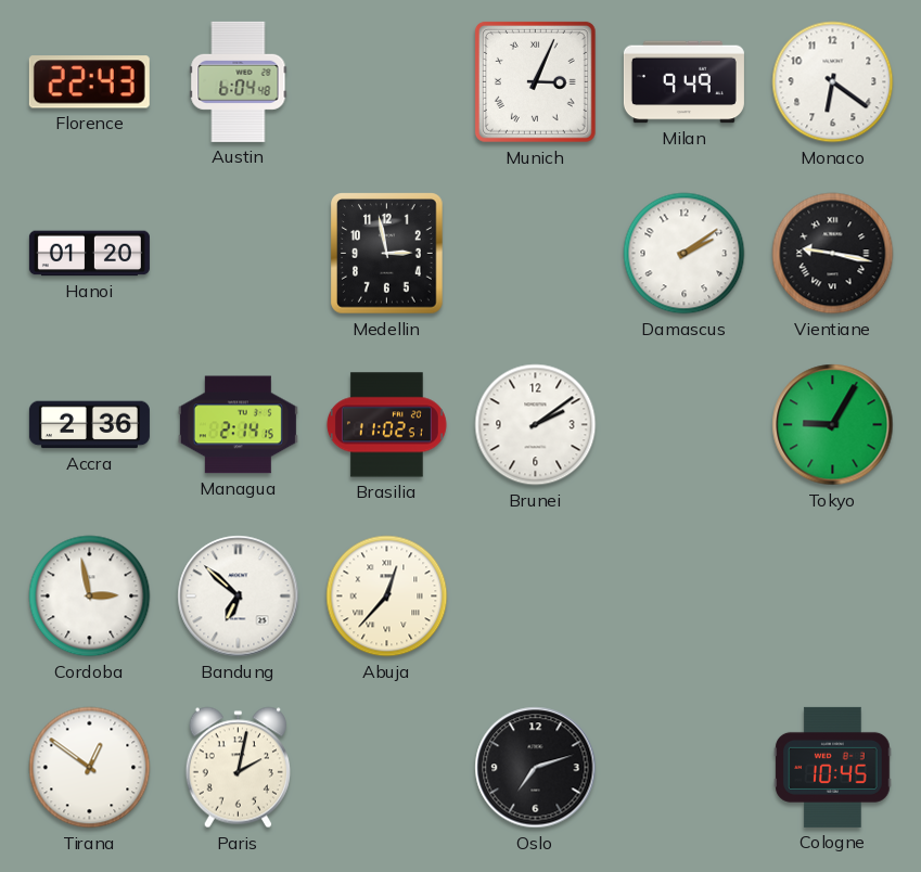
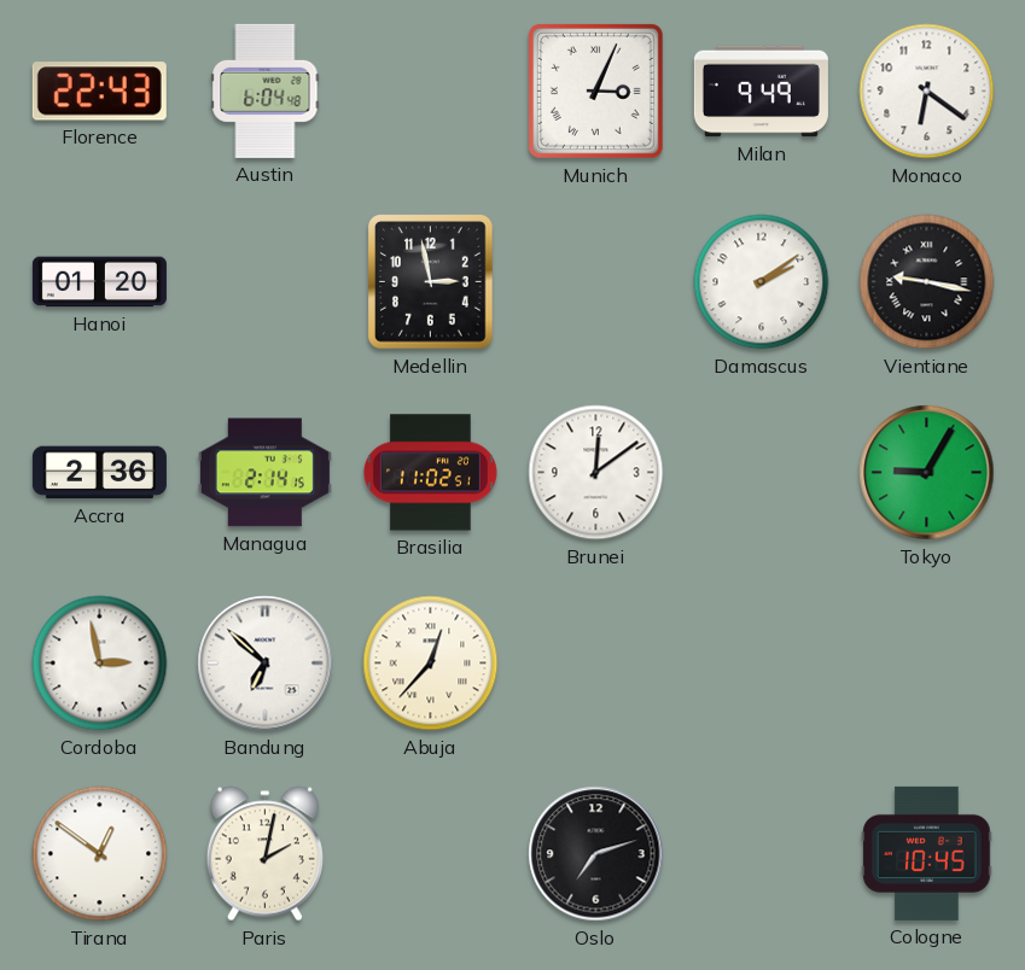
Brunei: 2:09 -> 12:09
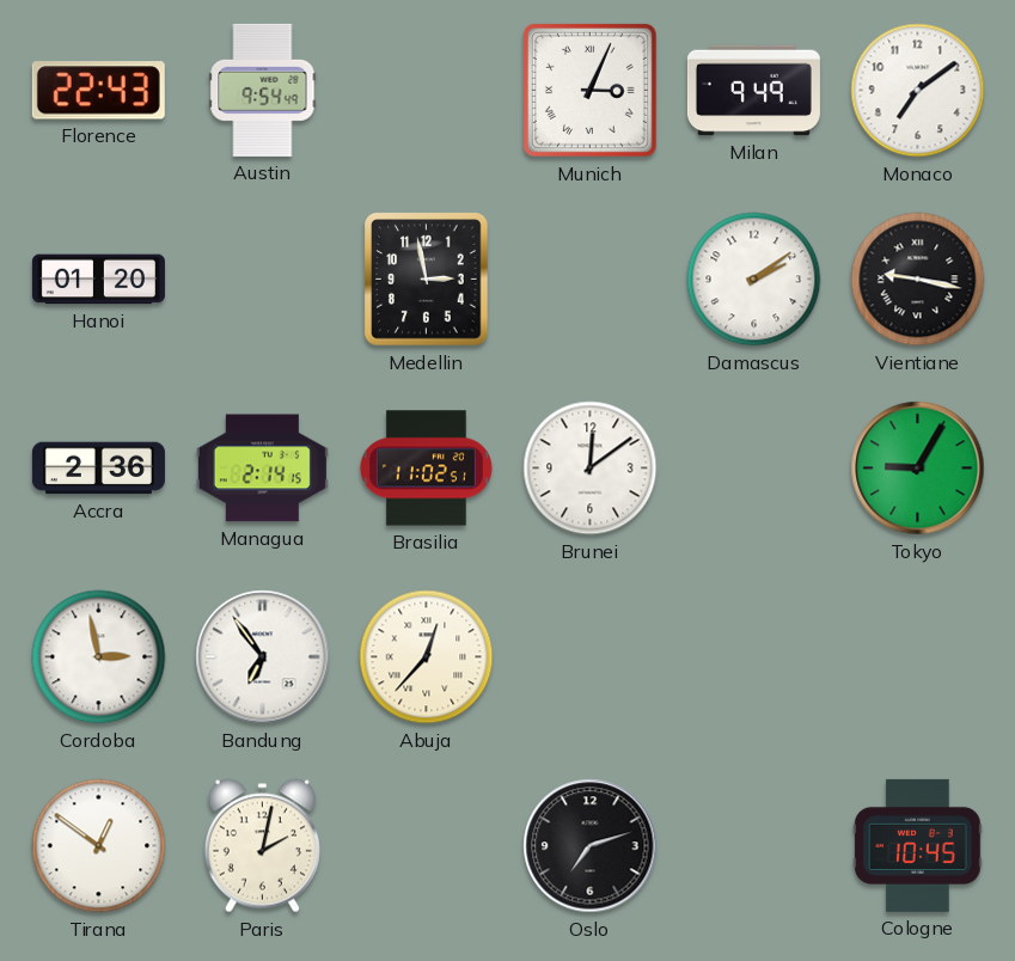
Austin: 6:04 -> 9:54
Monaco: 6:21 -> 7:09
Bandung: 6:52 -> 6:54
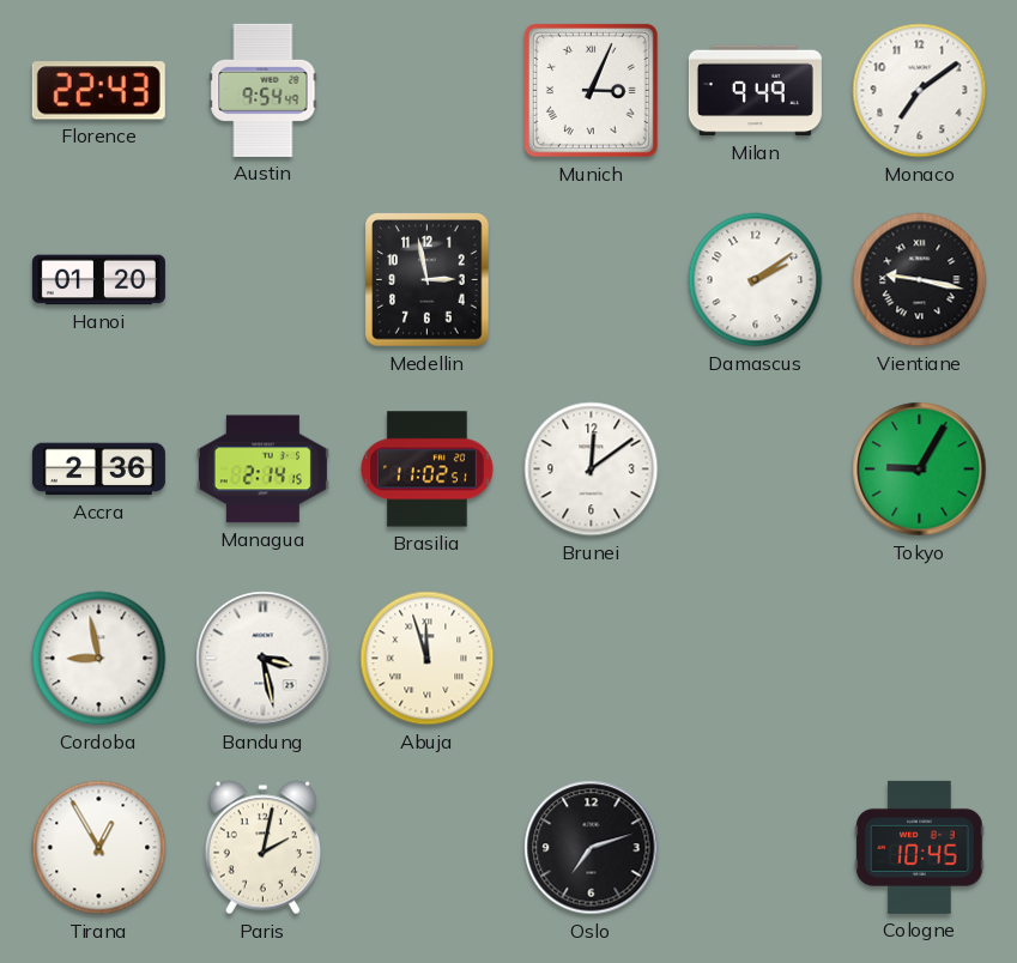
Cordoba: 2:58 -> 8:58
Bandung: 6:54 -> 3:28
Abuja: 12:37 -> 11:57
Tirana: 12:51 -> 12:55
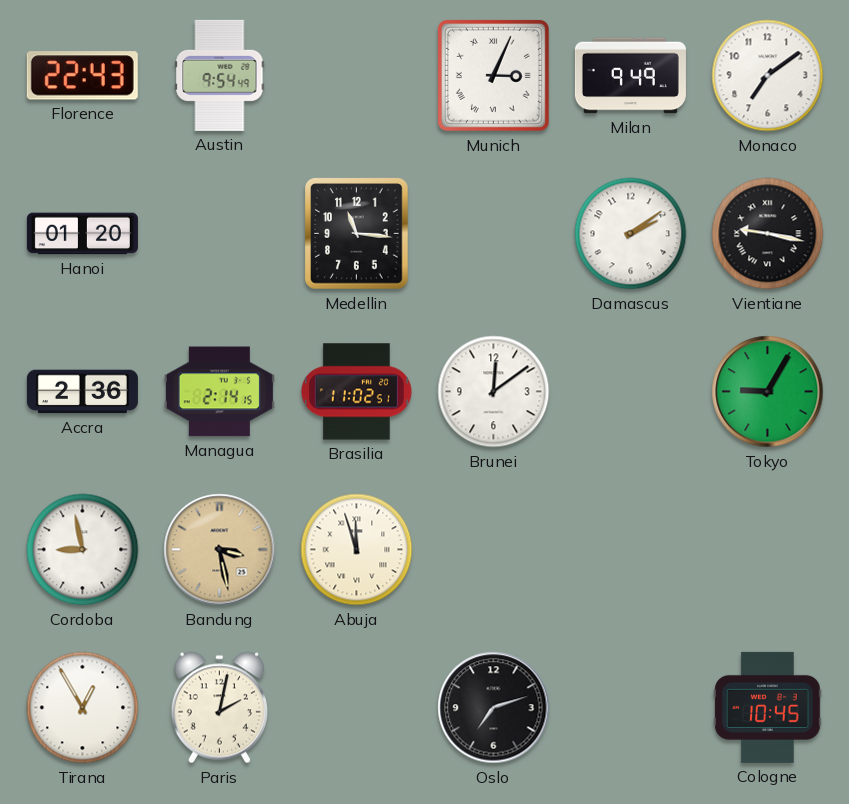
Medellin: 2:58 -> 11:16
Bandung dial: white -> champagne
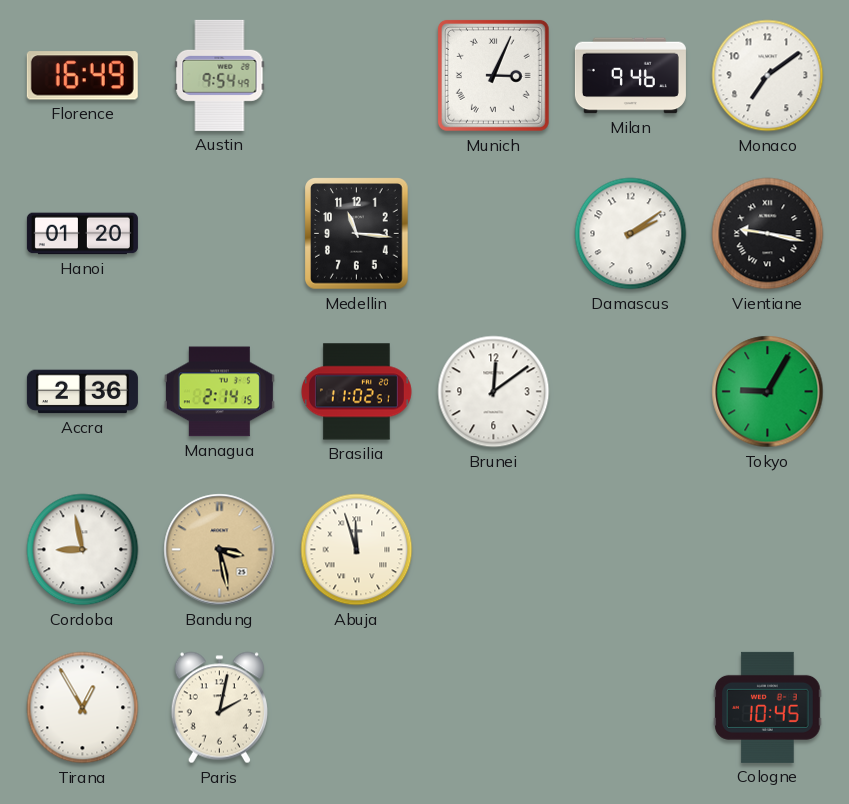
Florence: 22:43 -> 16:49
Milan: 9:49 -> 9:46
Oslo: 7:12 -> none
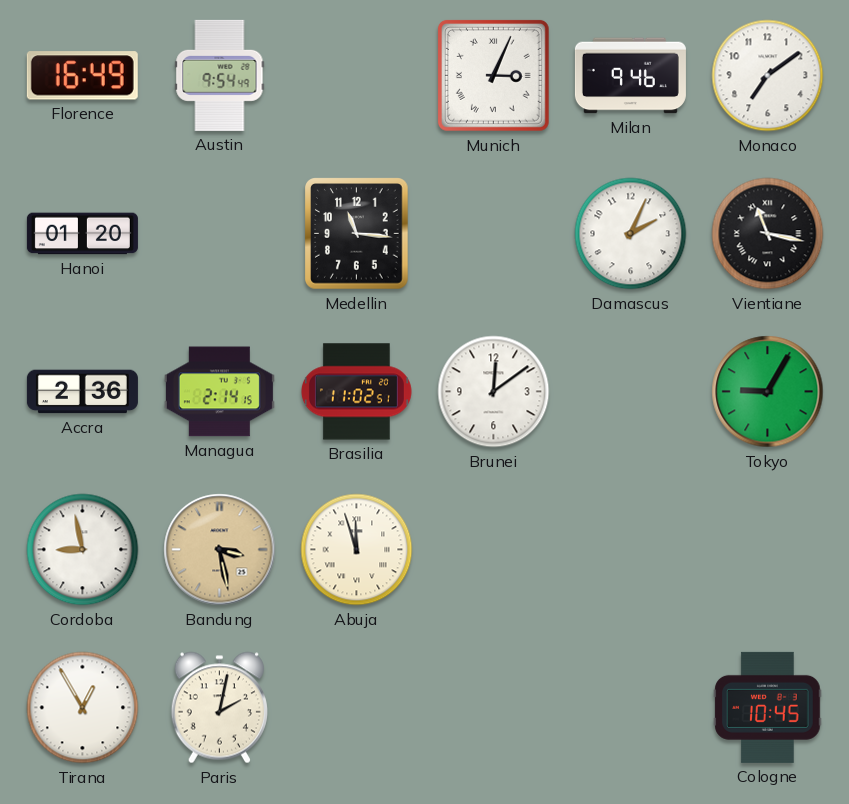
Damascus: 2:09 -> 2:04
Vientiane: 9:17 -> 11:17
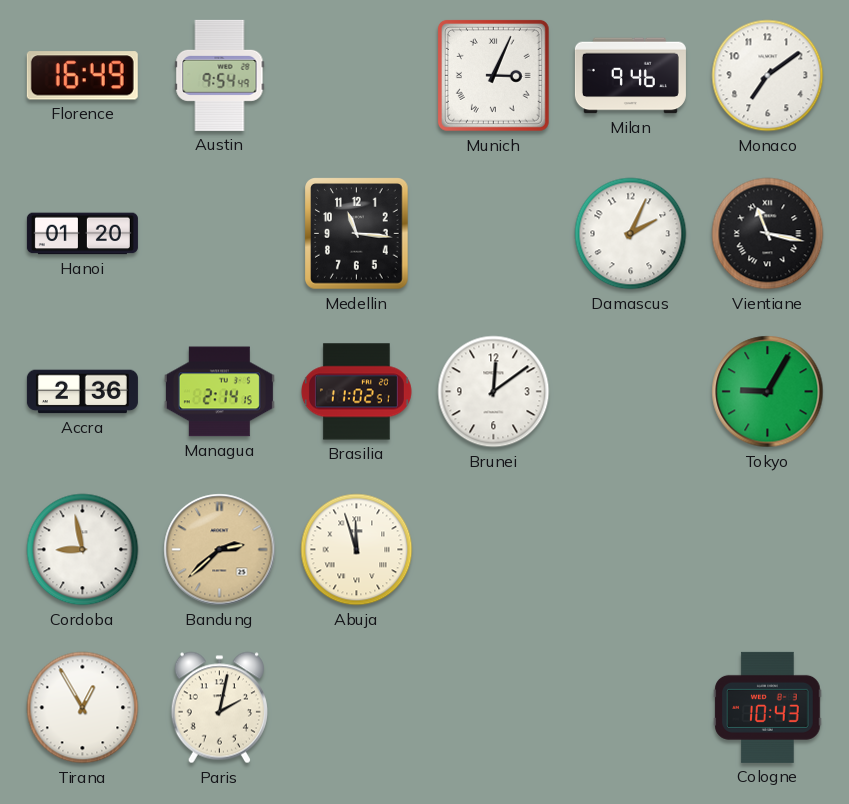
Bandung: 3:28 -> 2:38
Cologne: 10:45 -> 10:43
